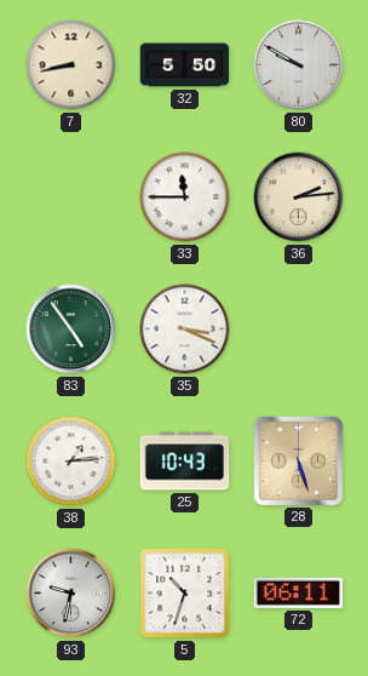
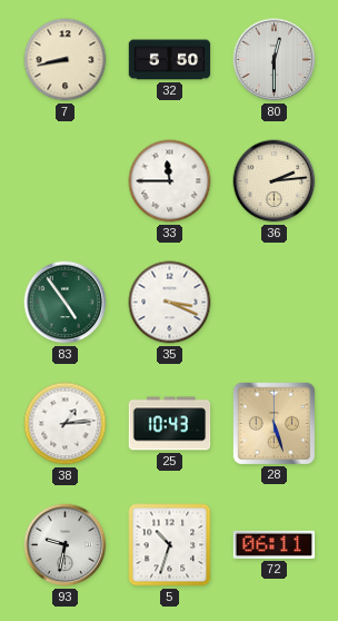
80: 9:50 -> 12:30
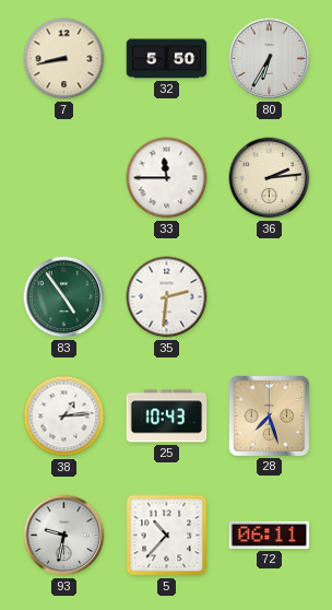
80: 12:30 -> 6:35
35: 3:19 -> 2:31
28: 5:27 -> 7:27
5: 10:33 -> 10:37
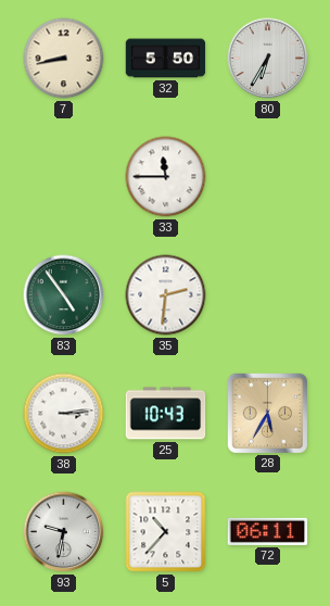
36: 2:14 -> none
38: 1:14 -> 3:14
28: 7:27 -> 5:35
